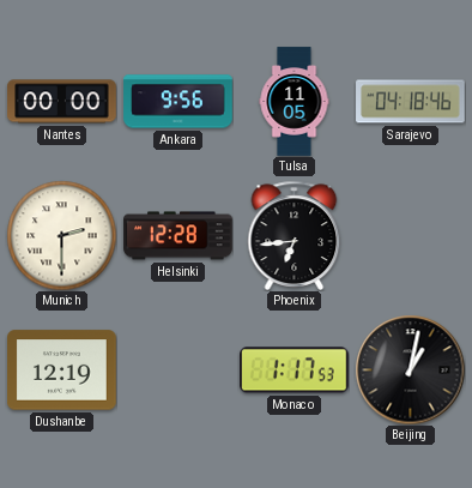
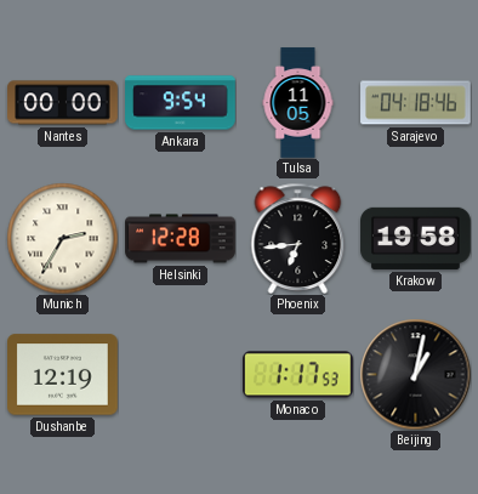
Ankara: 9:56 -> 9:54
Munich: 2:30 -> 2:35
Krakow: none -> 19:58
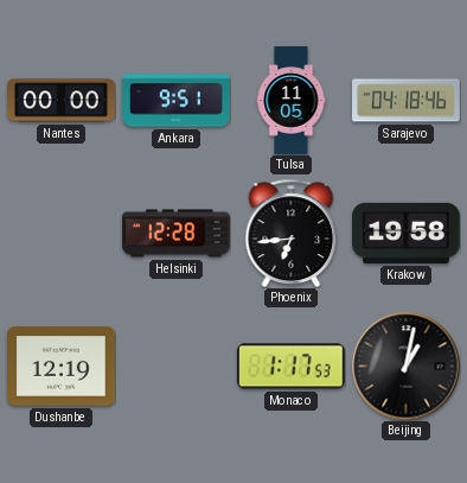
Ankara: 9:54 -> 9:51
Munich: 2:35 -> none
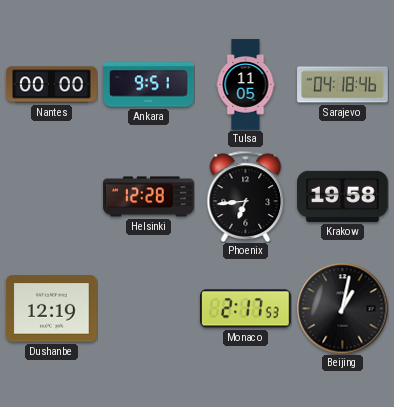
Monaco: 1:17 -> 2:17
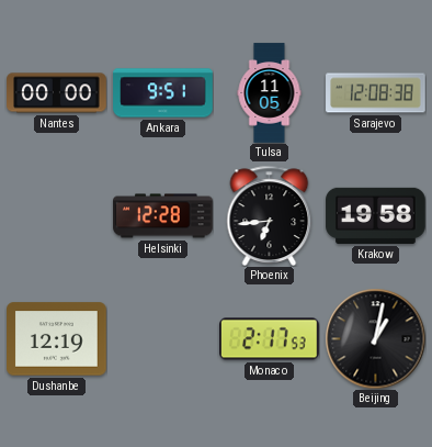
Sarajevo: 04:18 -> 12:08
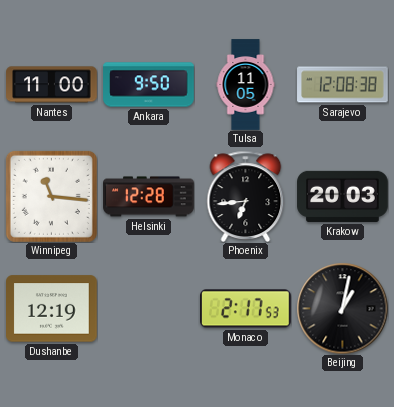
Nantes: 00:00 -> 11:00
Ankara: 9:51 -> 9:50
Winnipeg: none -> 11:16
Krakow: 19:58 -> 20:03
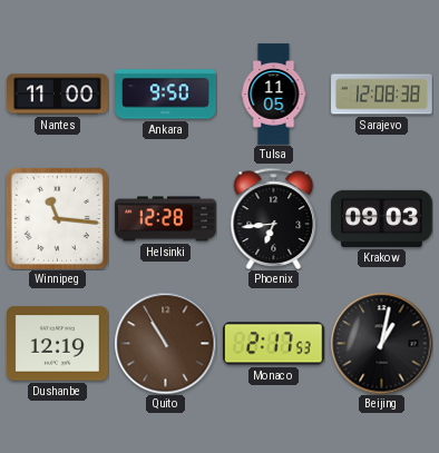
Krakow: 20:03 -> 09:03
Quito: none -> 10:55
